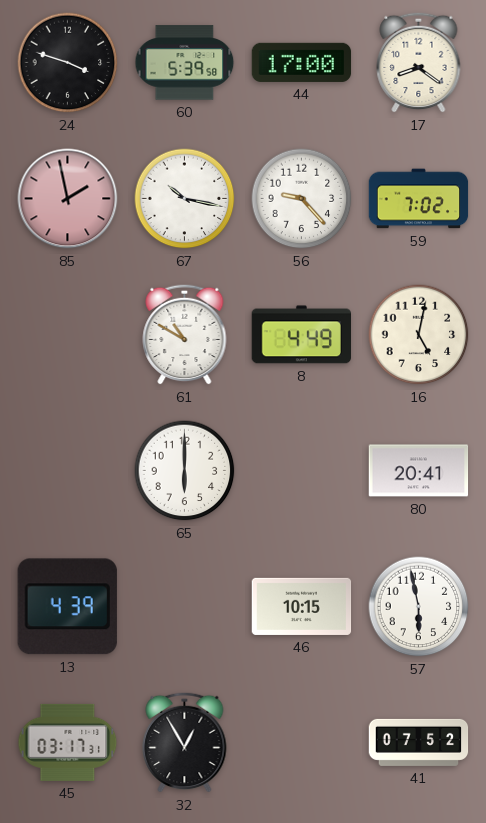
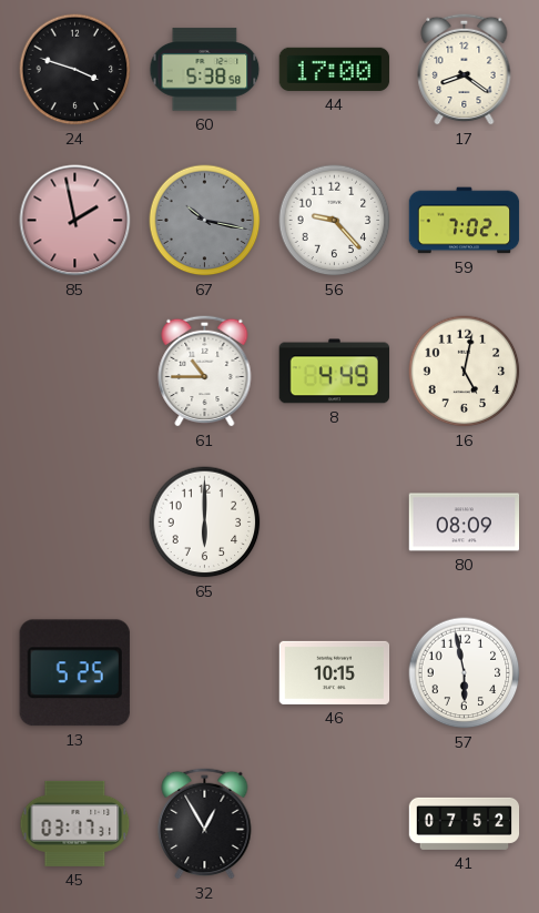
60: 5:39 -> 5:38
67 dial: white -> grey
61: 10:50 -> 10:45
80: 20:41 -> 08:09
13: 4:39 -> 5:25
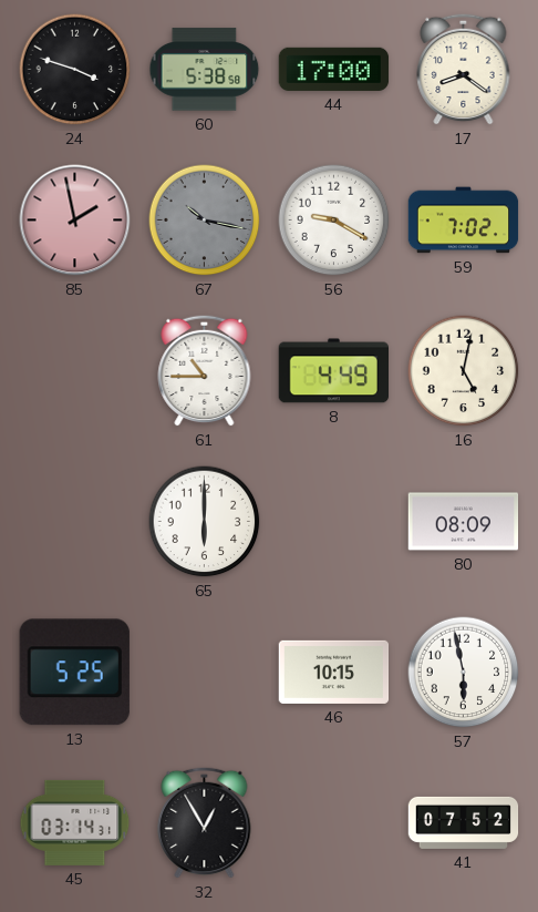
56: 9:23 -> 9:20
45: 03:17 -> 03:14
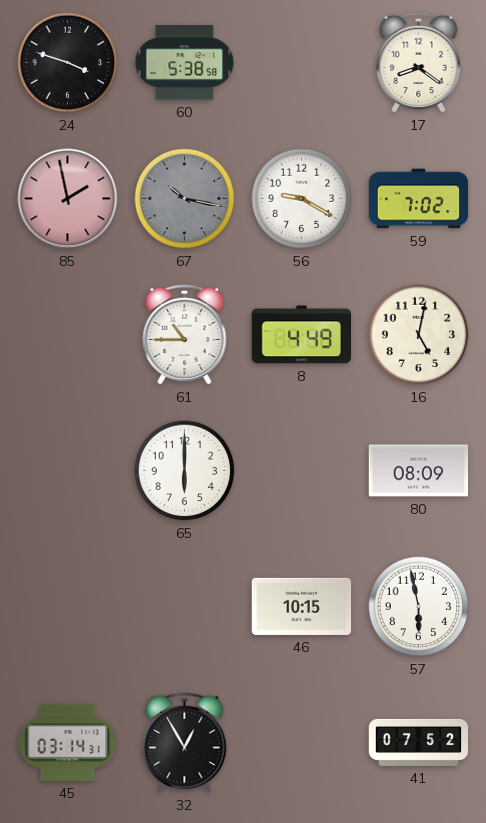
44: 17:00 -> none
13: 5:25 -> none
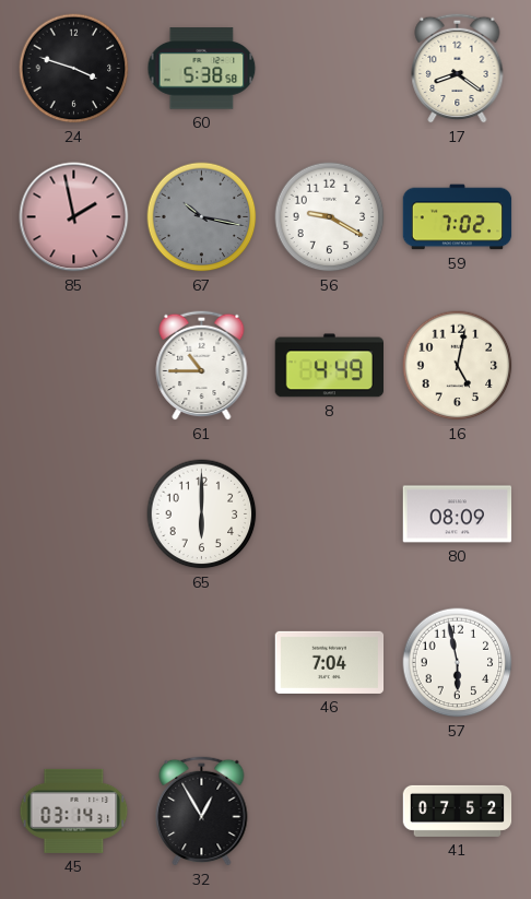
46: 10:15 -> 7:04
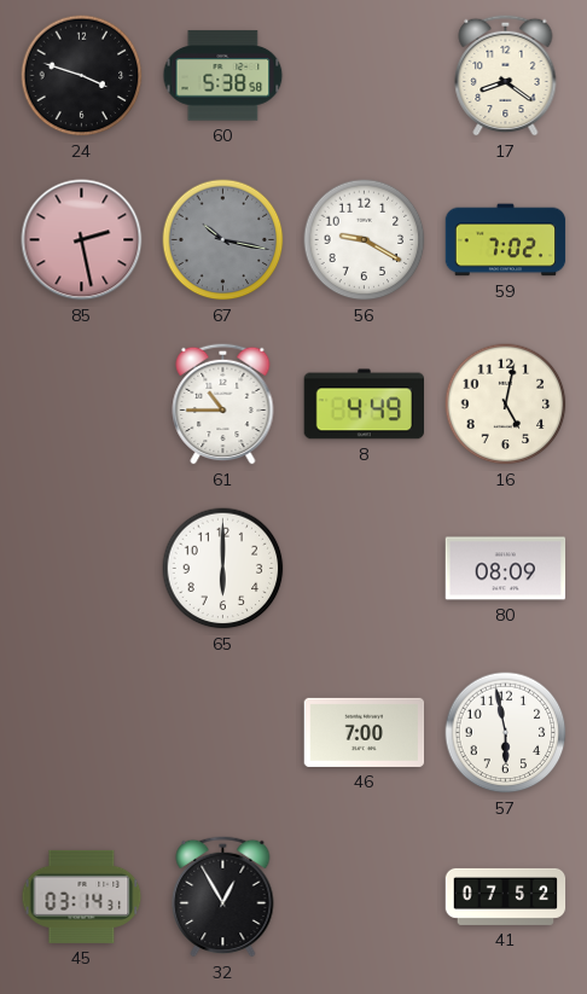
85: 1:58 -> 2:28
46: 7:04 -> 7:00
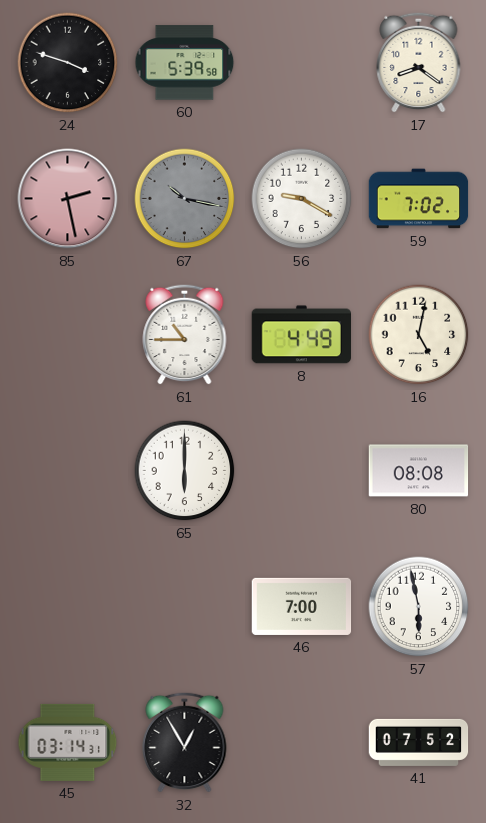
60: 5:38 -> 5:39
80: 08:09 -> 08:08
